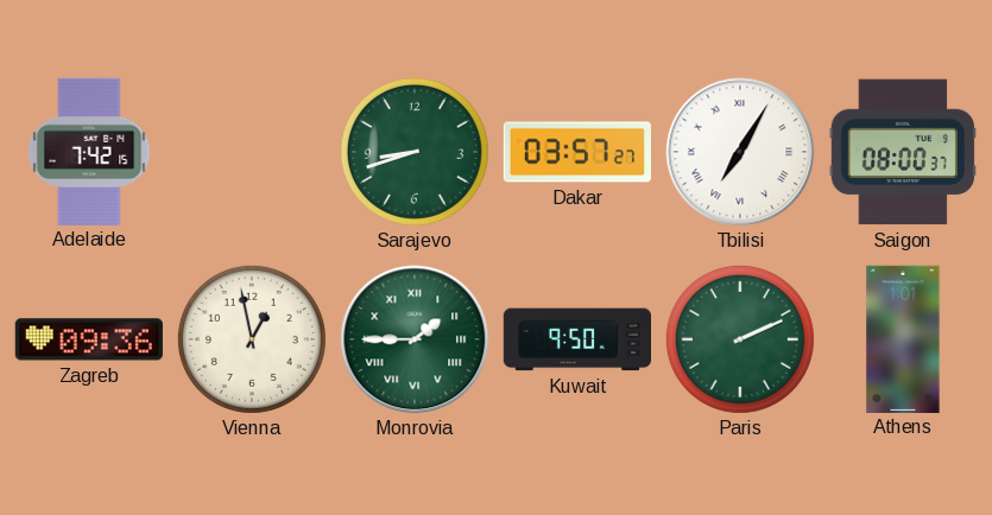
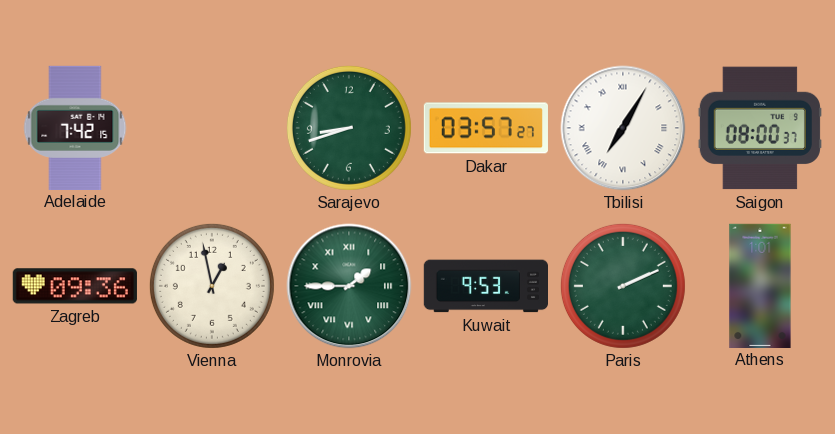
Kuwait: 9:50 -> 9:53
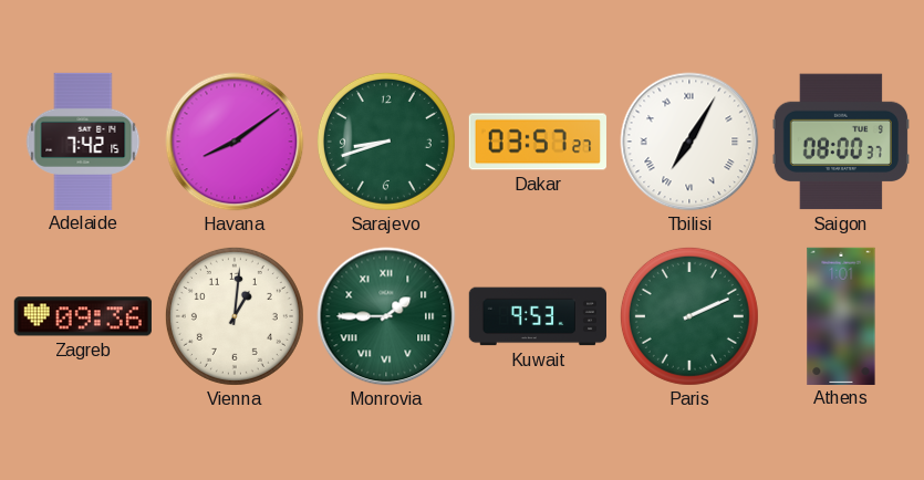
Havana: none -> 8:09
Vienna: 12:58 -> 1:01
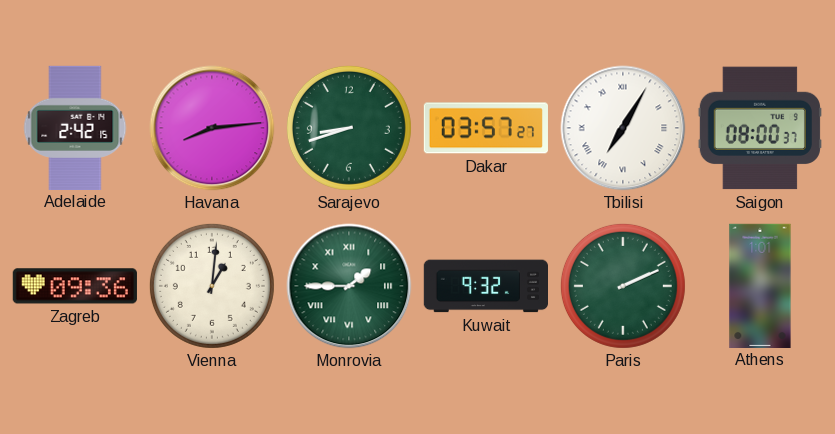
Adelaide: 7:42 -> 2:42
Havana: 8:09 -> 8:14
Kuwait: 9:53 -> 9:32
